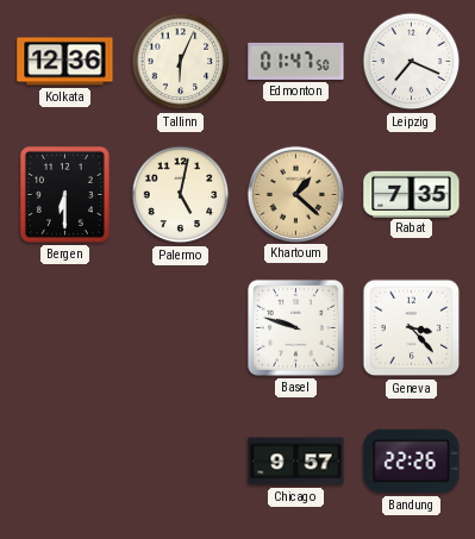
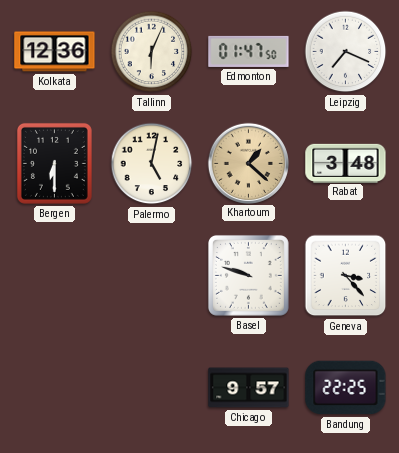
Rabat: 7:35 -> 3:48
Bandung: 22:26 -> 22:25
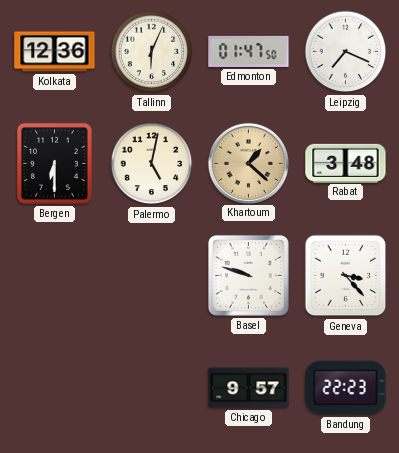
Bandung: 22:25 -> 22:23
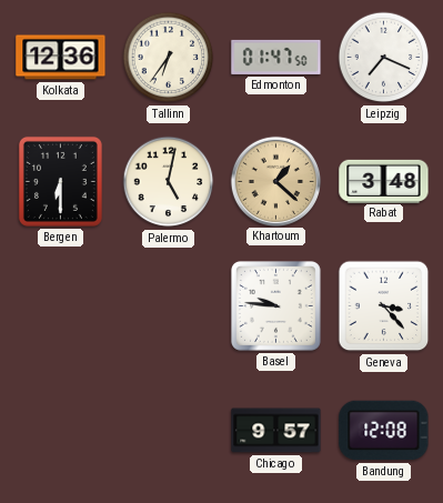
Tallinn: 6:04 -> 6:36
Basel: 9:48 -> 9:46
Bandung: 22:23 -> 12:08
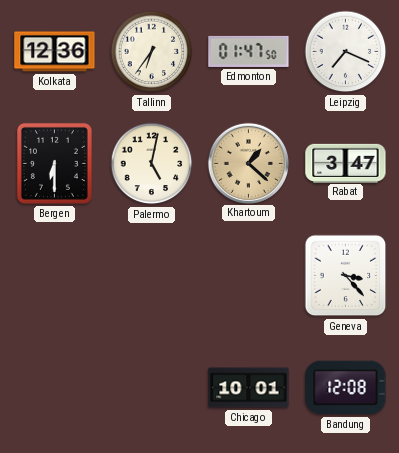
Rabat: 3:48 -> 3:47
Basel: 9:46 -> none
Chicago: 9:57 -> 10:01
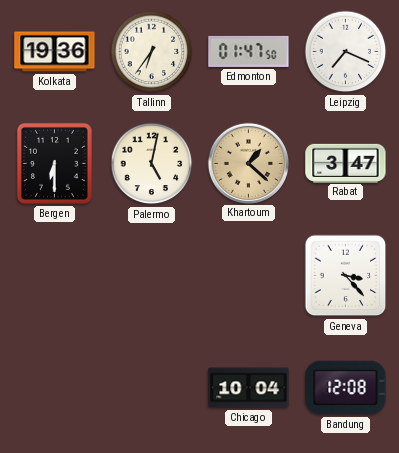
Kolkata: 12:36 -> 19:36
Chicago: 10:01 -> 10:04
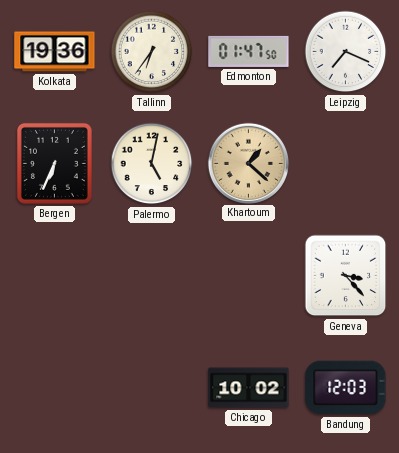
Bergen: 6:30 -> 6:34
Rabat: 3:47 -> none
Chicago: 10:04 -> 10:02
Bandung: 12:08 -> 12:03
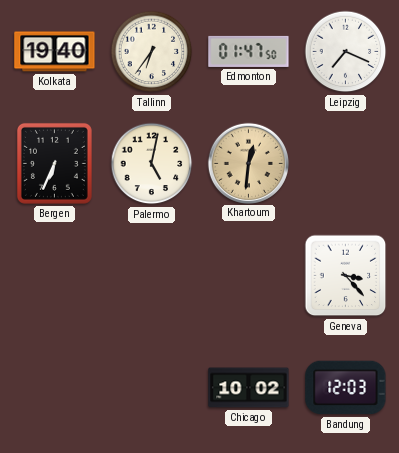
Kolkata: 19:36 -> 19:40
Khartoum: 1:22 -> 12:31
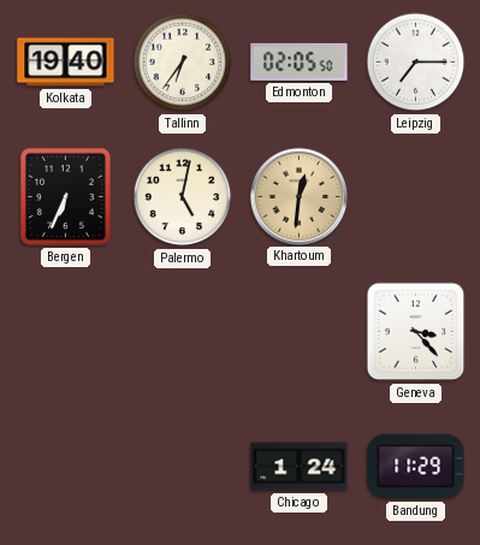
Edmonton: 01:47 -> 02:05
Leipzig: 7:19 -> 7:15
Chicago: 10:02 -> 1:24
Bandung: 12:03 -> 11:29
